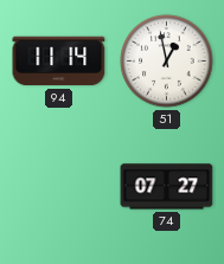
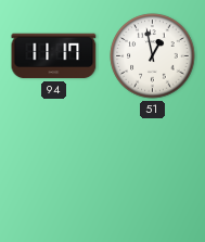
94: 11:14 -> 11:17
74: 07:27 -> none
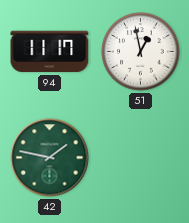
42: none -> 1:47
